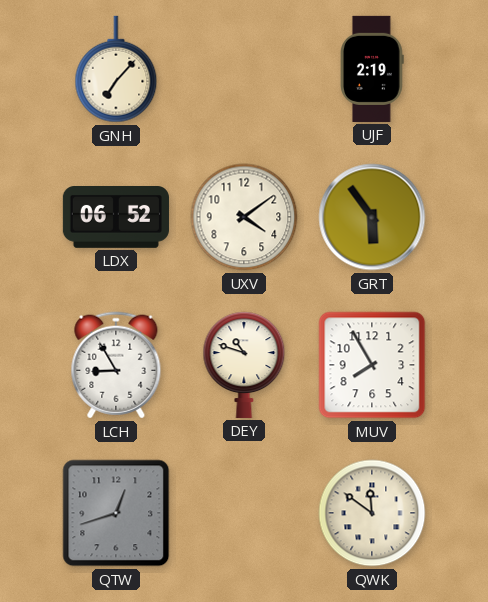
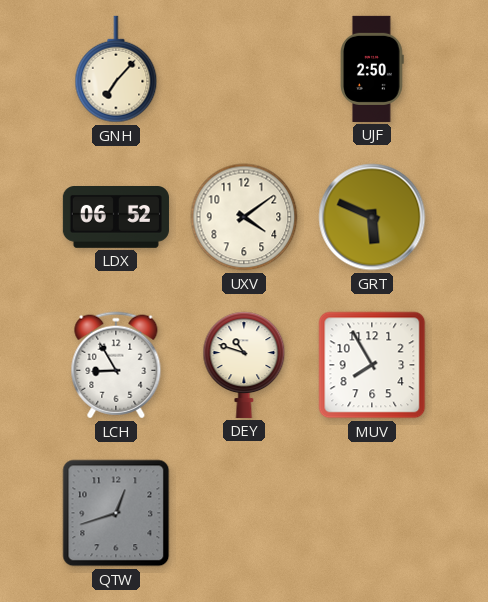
UJF: 2:19 -> 2:50
GRT: 5:54 -> 5:49
QWK: 11:51 -> none
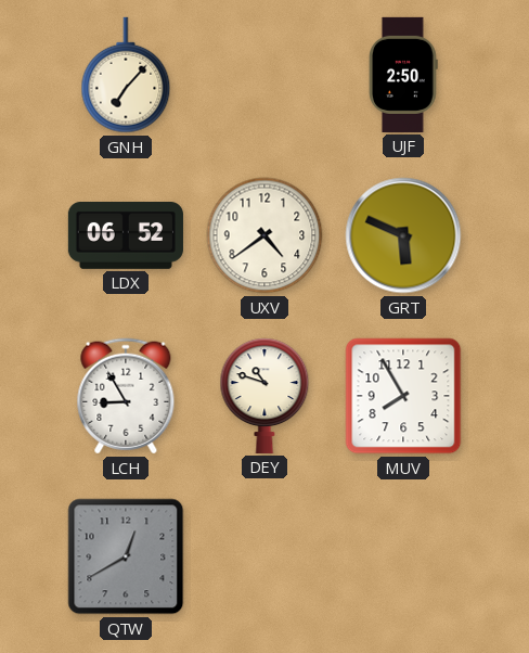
UXV: 4:09 -> 4:39
QTW: 12:42 -> 12:40
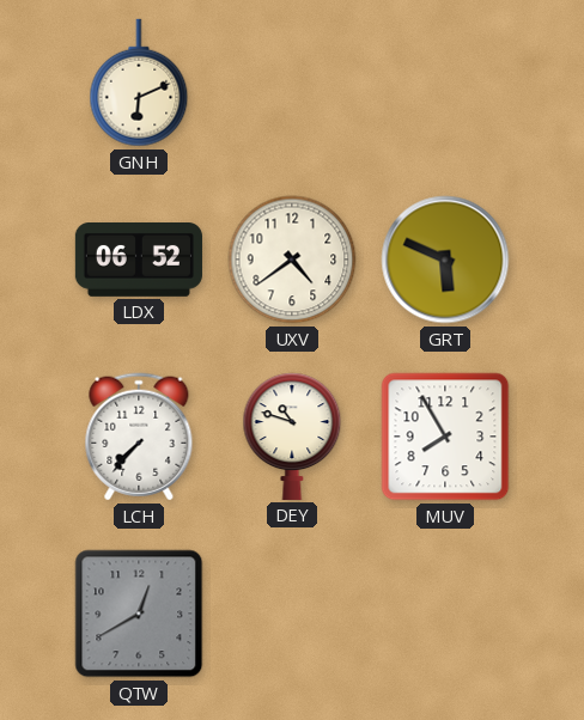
GNH: 7:07 -> 6:11
UJF: 2:50 -> none
LCH: 8:55 -> 7:37
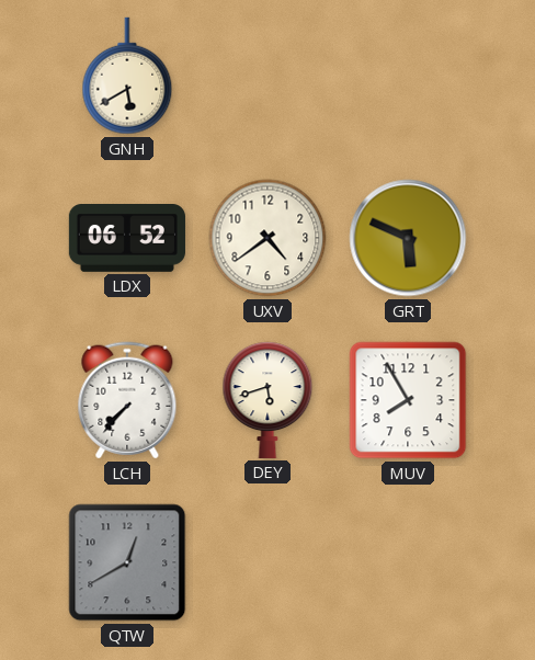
GNH: 6:11 -> 5:40
DEY: 10:48 -> 5:42
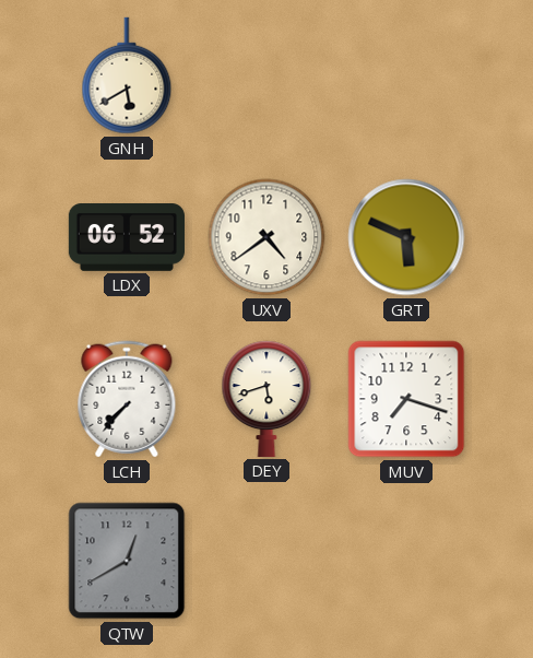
MUV: 7:55 -> 7:18
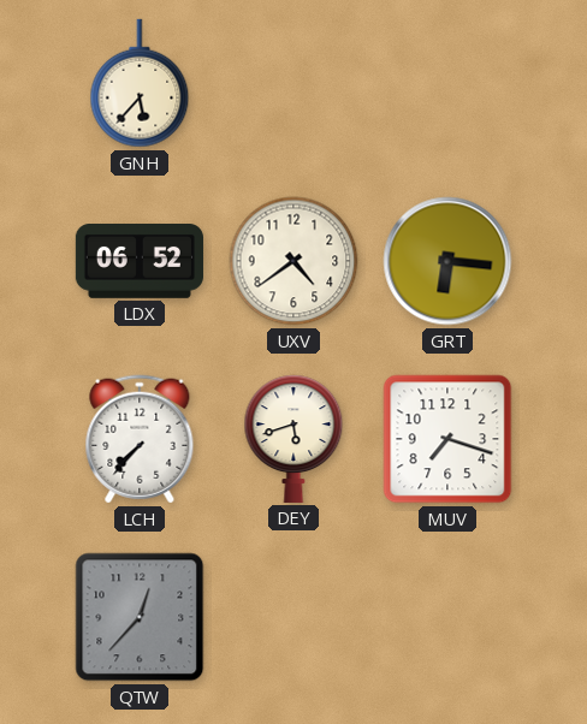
GNH: 5:40 -> 5:37
GRT: 5:49 -> 6:16
QTW: 12:40 -> 12:37
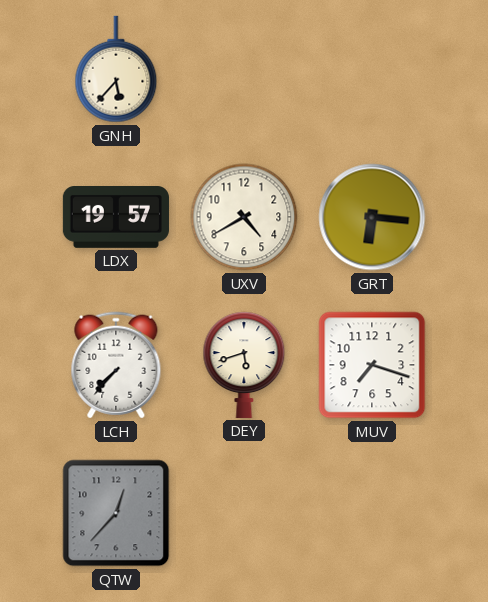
LDX: 06:52 -> 19:57
UXV: 4:39 -> 4:40
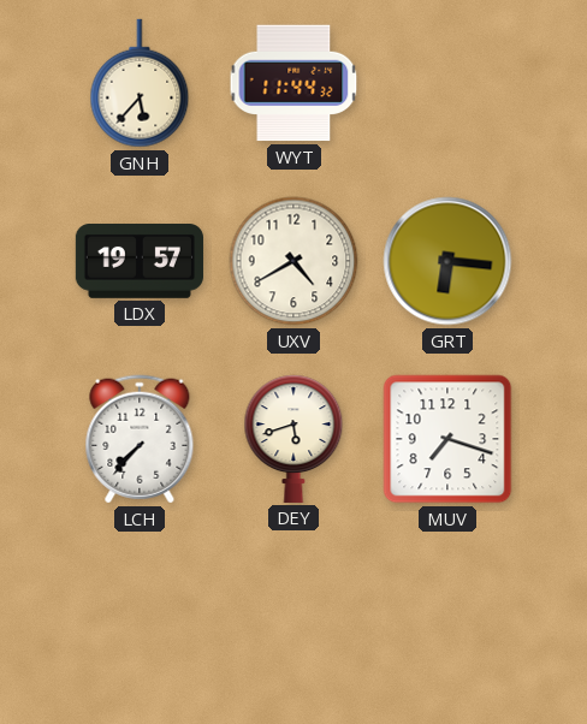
WYT: none -> 11:44
QTW: 12:37 -> none
